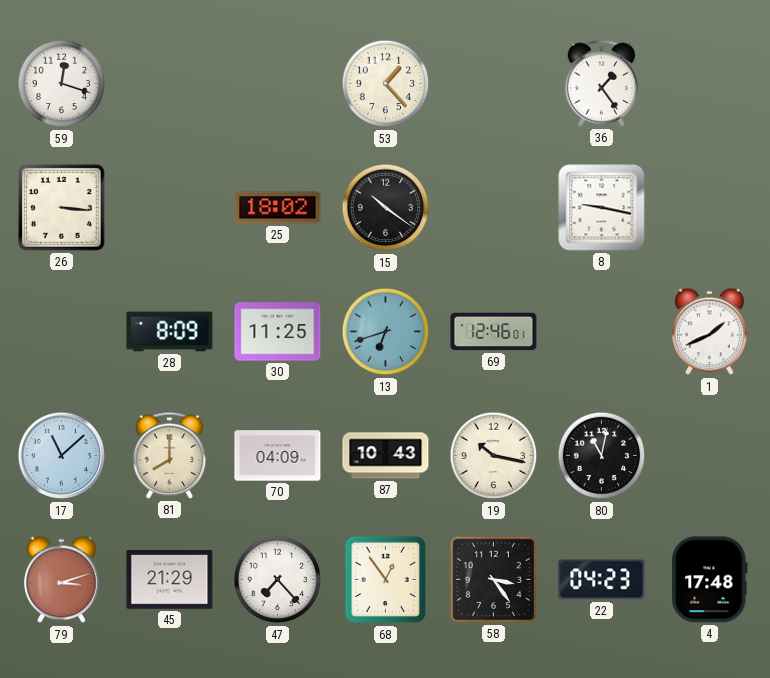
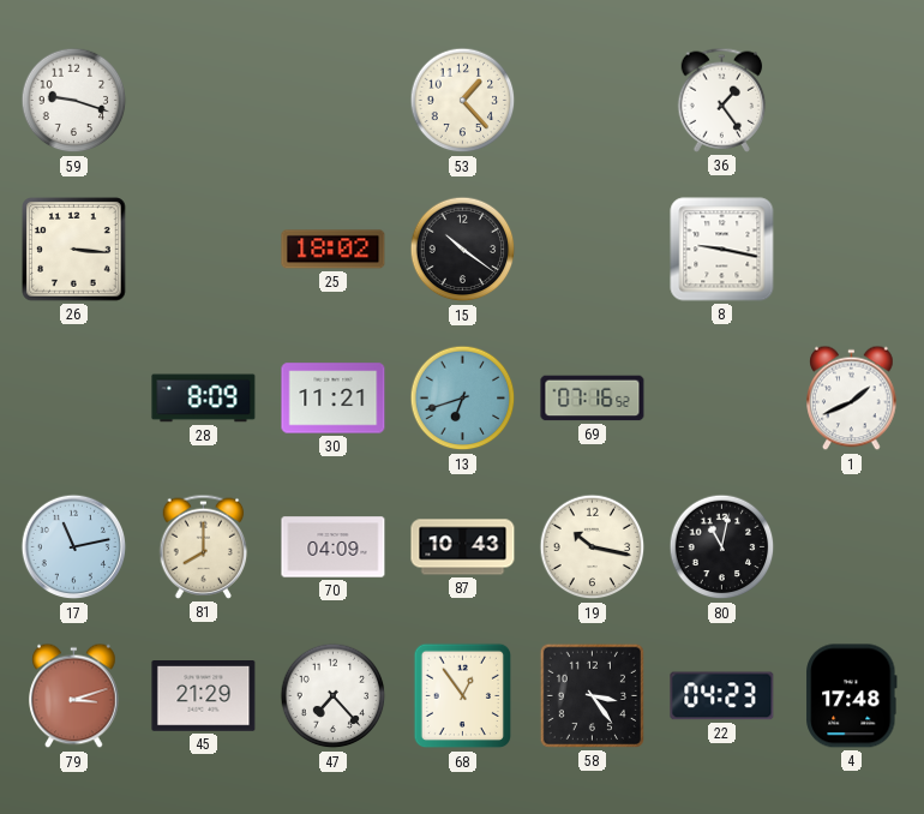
59: 12:18 -> 9:18
30: 11:25 -> 11:21
69: 12:46 -> 07:16
17: 11:08 -> 11:13
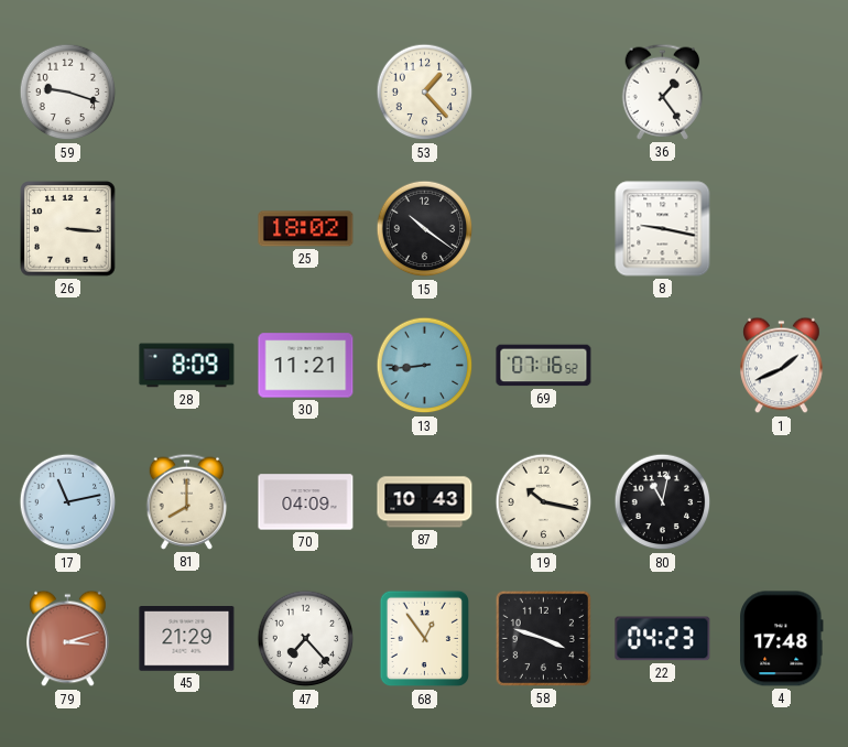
13: 6:42 -> 8:44
58: 3:24 -> 3:48
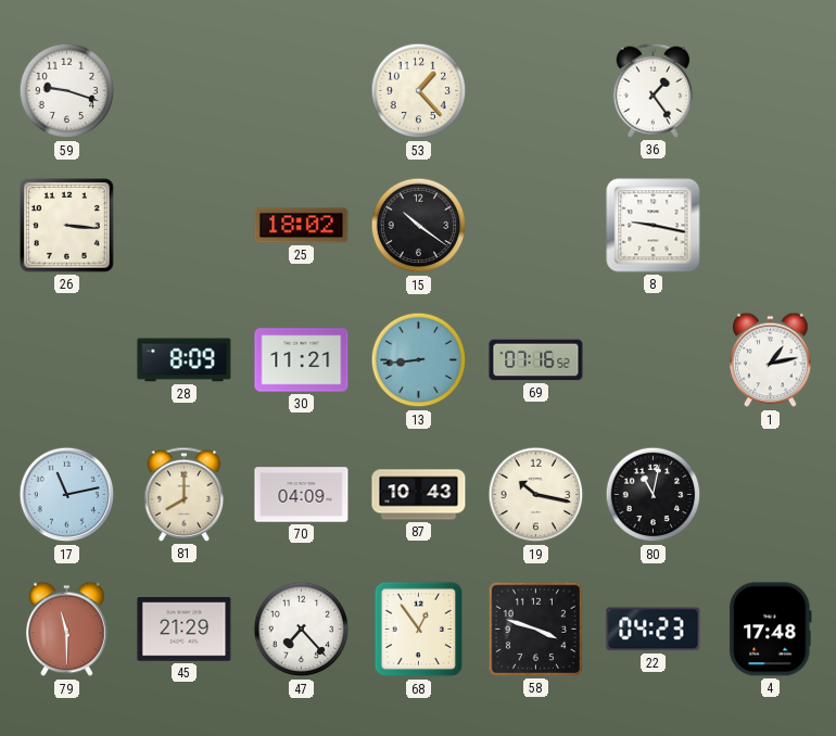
1: 1:41 -> 1:13
79: 3:12 -> 11:30
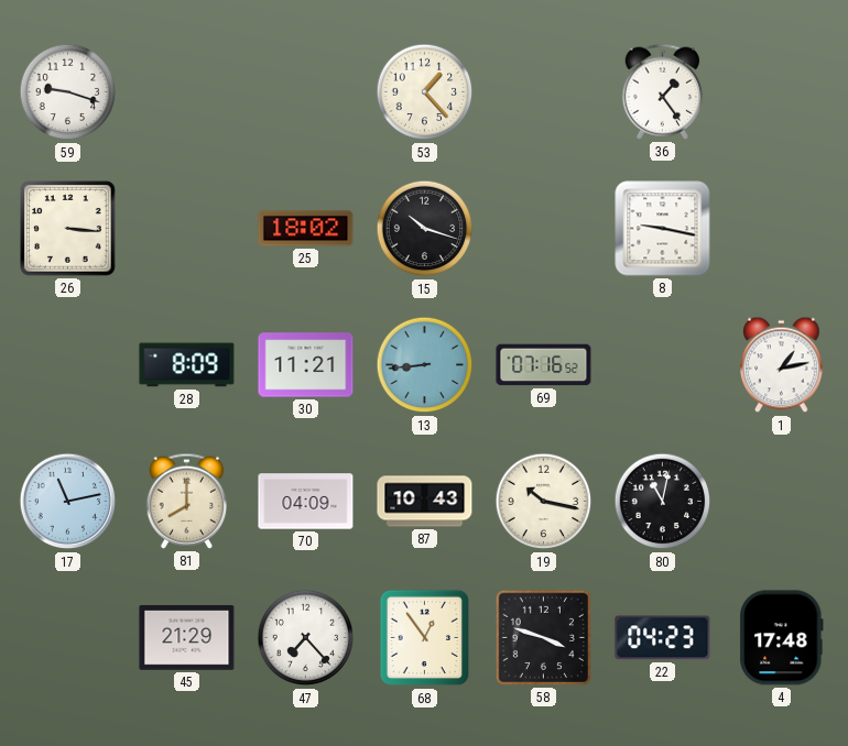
15: 10:21 -> 10:18
79: 11:30 -> none
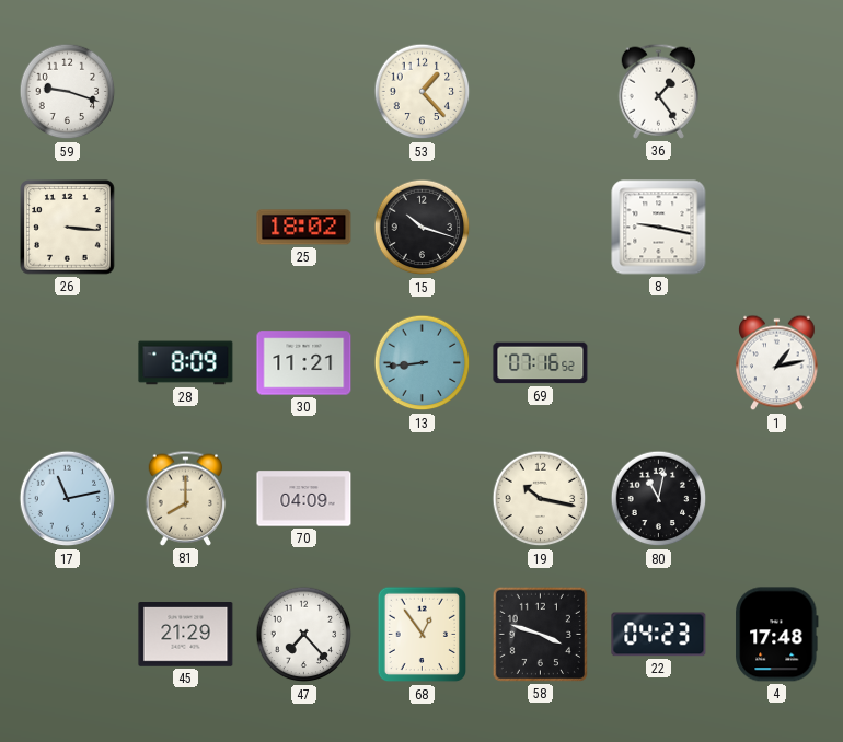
87: 10:43 -> none
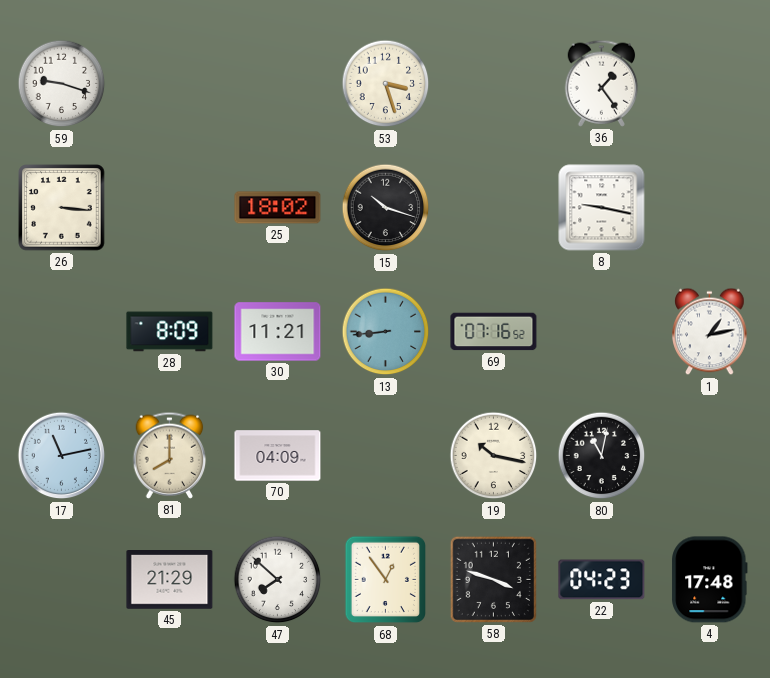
53: 1:23 -> 3:27
47: 7:23 -> 7:52
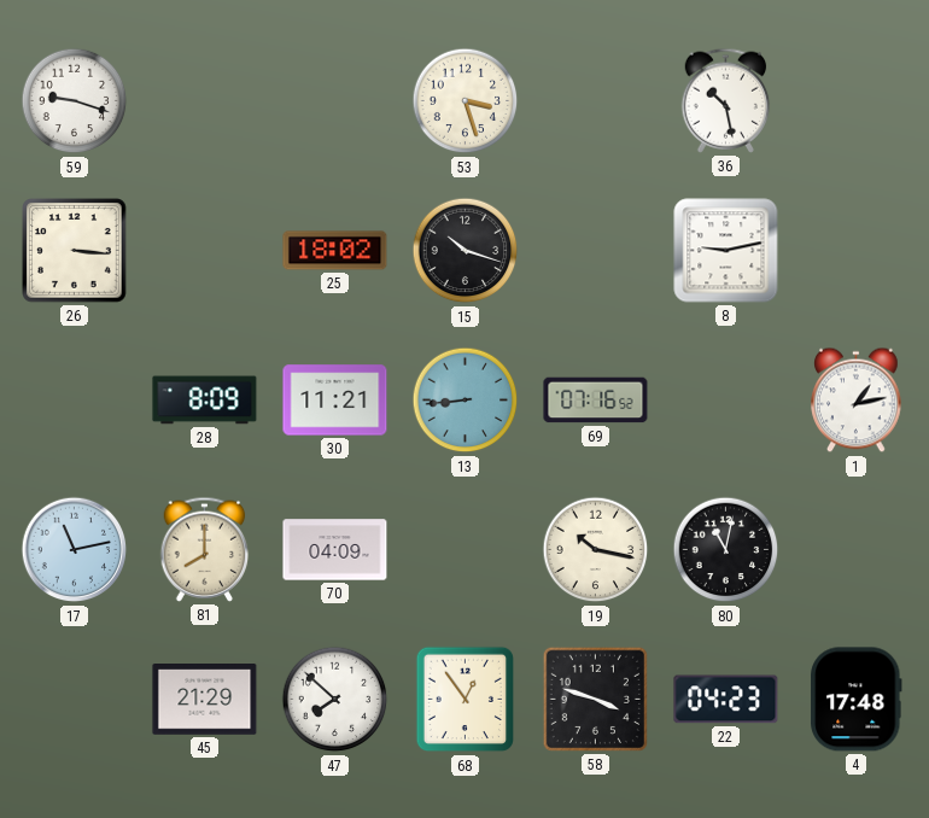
36: 1:24 -> 10:28
8: 9:17 -> 9:13
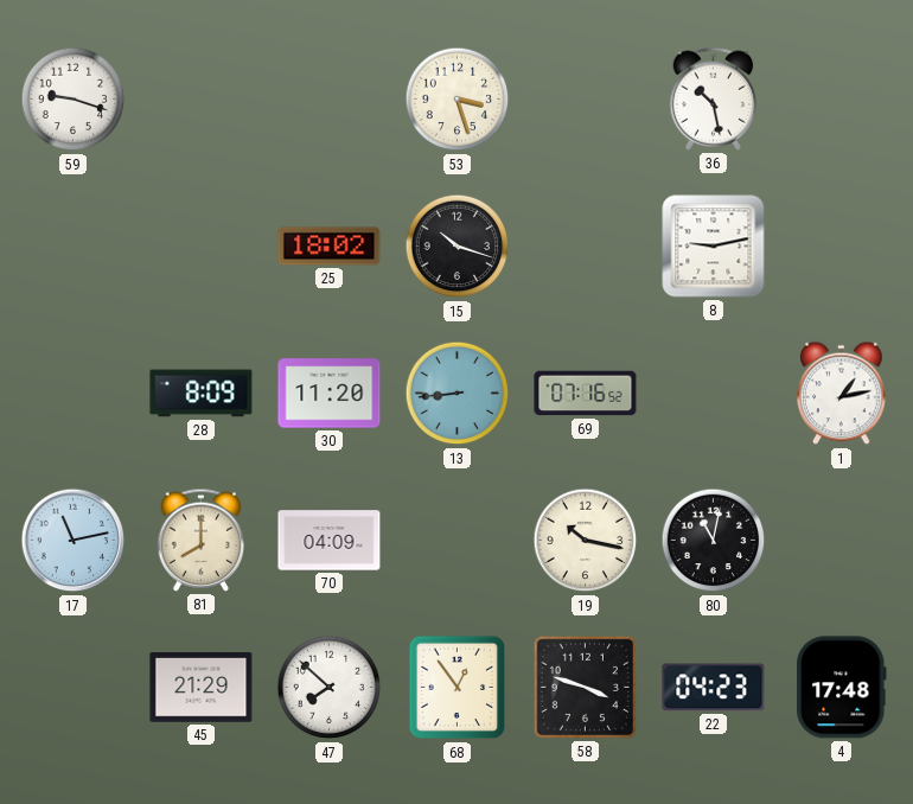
26: 3:16 -> none
30: 11:21 -> 11:20
